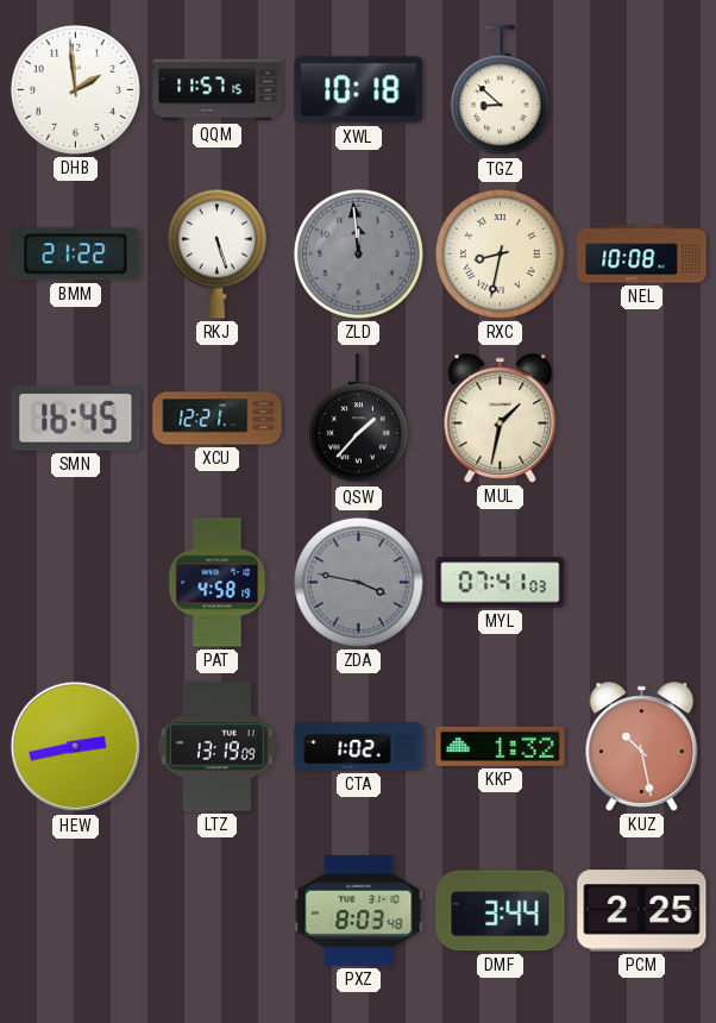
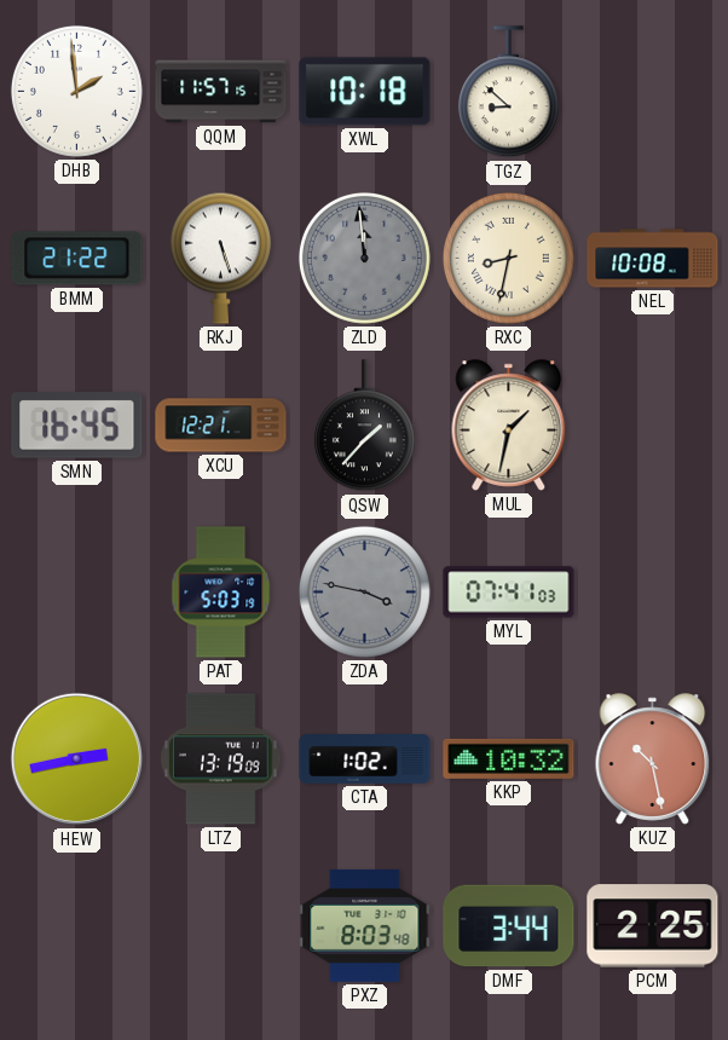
PAT: 4:58 -> 5:03
KKP: 1:32 -> 10:32
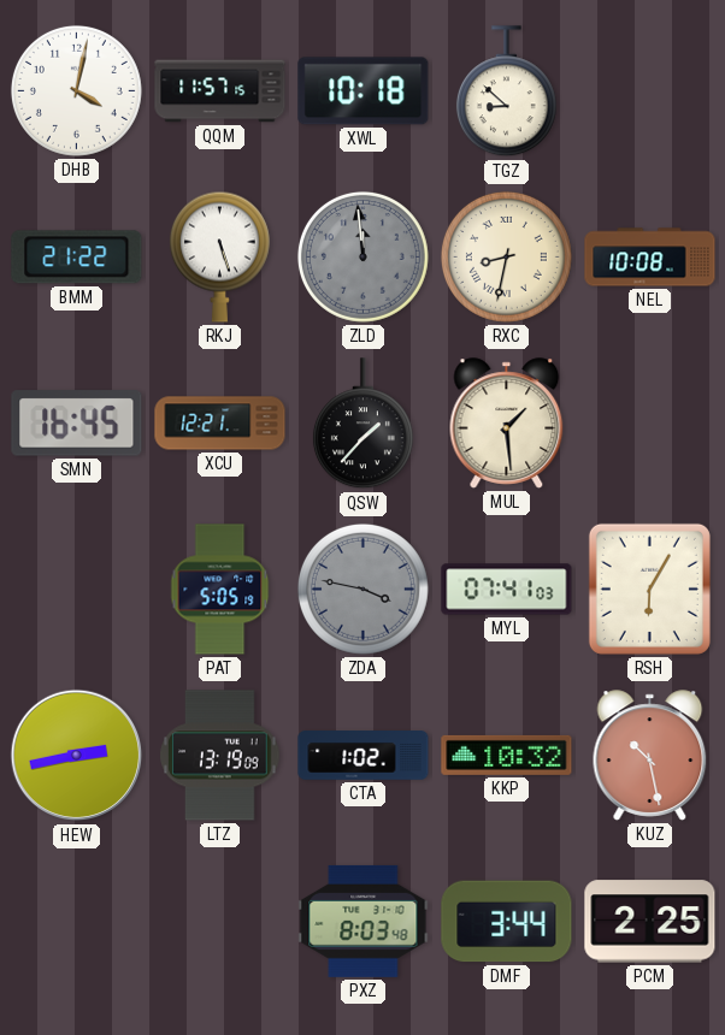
DHB: 1:59 -> 4:02
MUL: 1:32 -> 1:29
PAT: 5:03 -> 5:05
RSH: none -> 6:05
